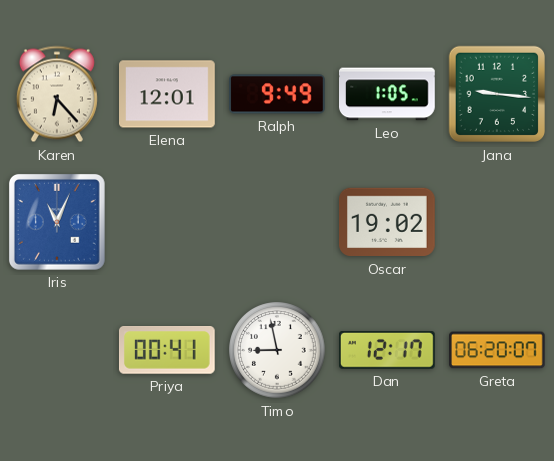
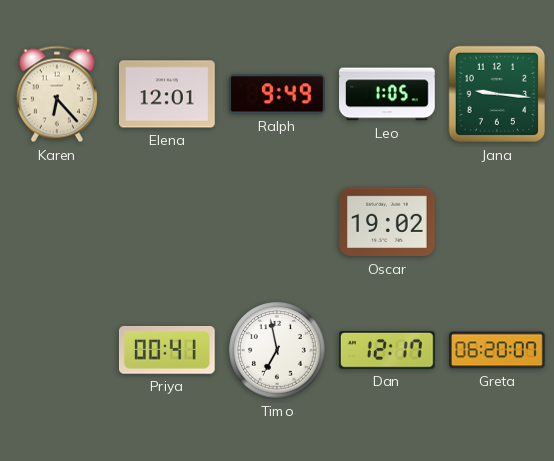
Iris: 11:04 -> none
Timo: 8:58 -> 6:58
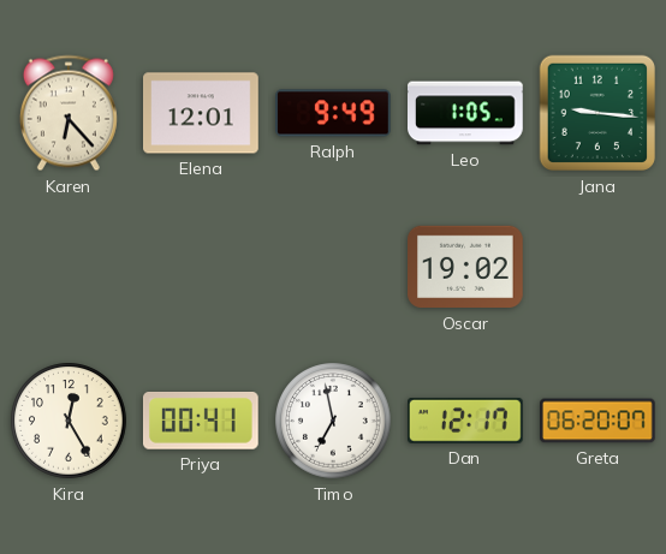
Kira: none -> 12:25
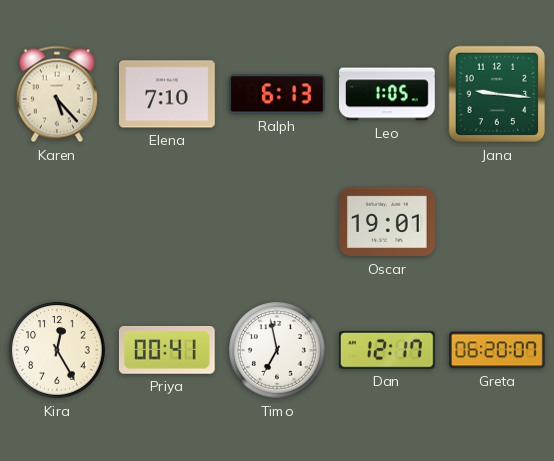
Karen: 6:23 -> 5:23
Elena: 12:01 -> 7:10
Ralph: 9:49 -> 6:13
Oscar: 19:02 -> 19:01
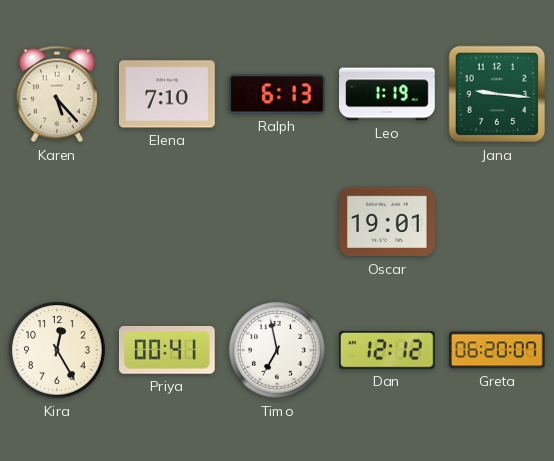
Leo: 1:05 -> 1:19
Dan: 12:17 -> 12:12
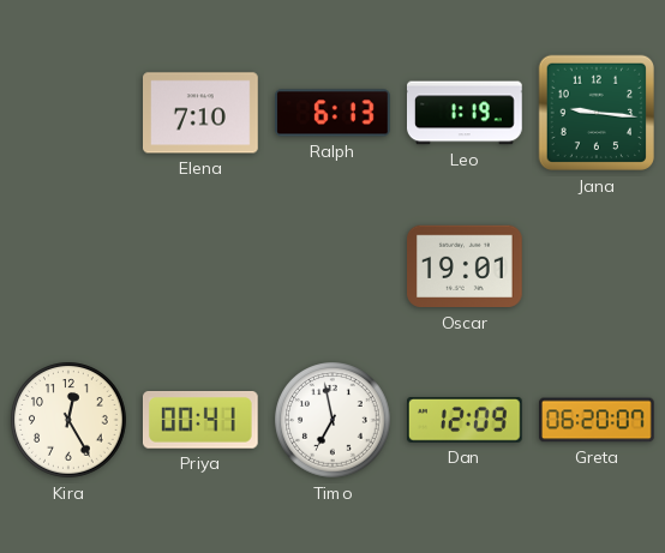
Karen: 5:23 -> none
Dan: 12:12 -> 12:09
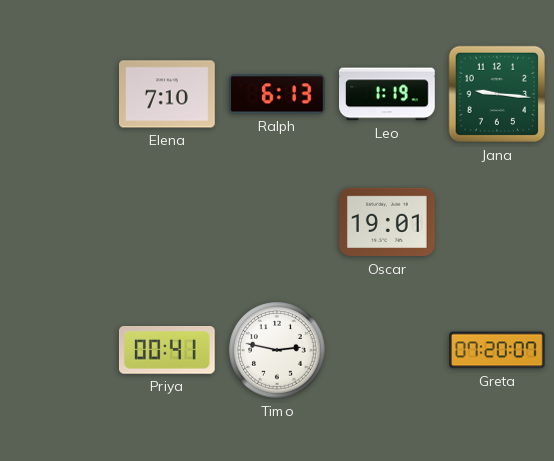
Kira: 12:25 -> none
Timo: 6:58 -> 2:47
Dan: 12:09 -> none
Greta: 06:20 -> 07:20
